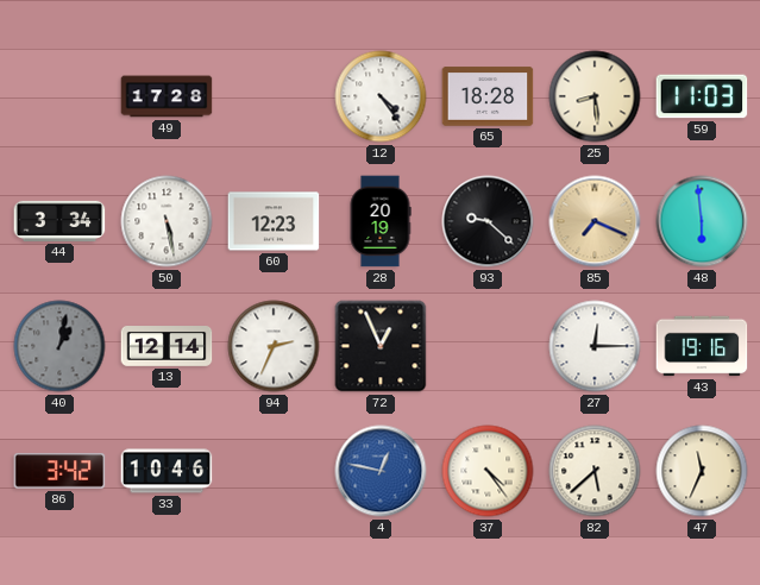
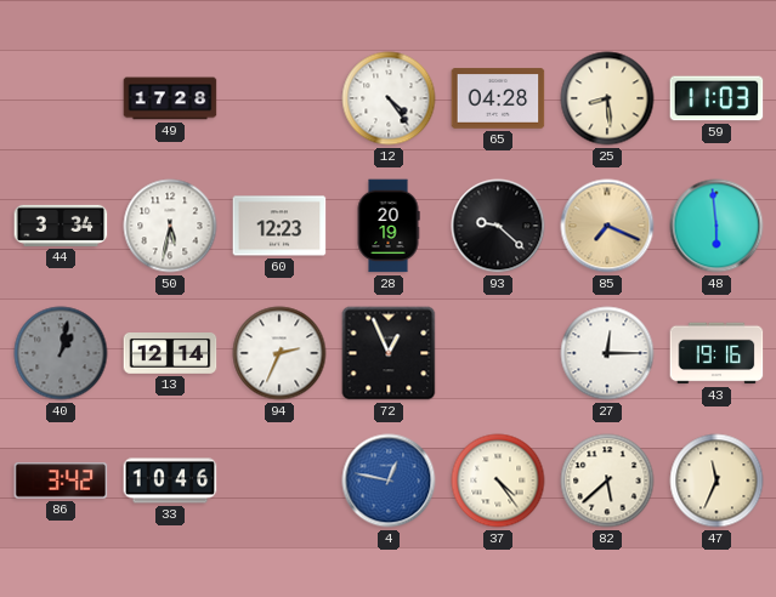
65: 18:28 -> 04:28
50: 5:28 -> 5:32
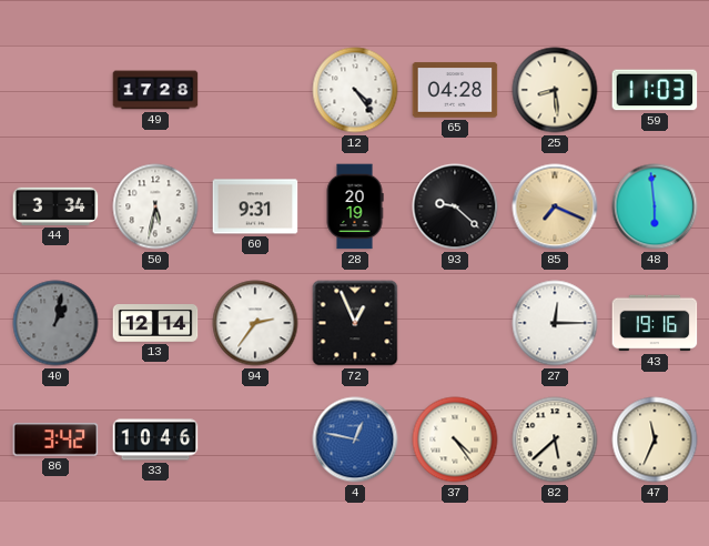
60: 12:23 -> 9:31
94: 2:34 -> 2:36
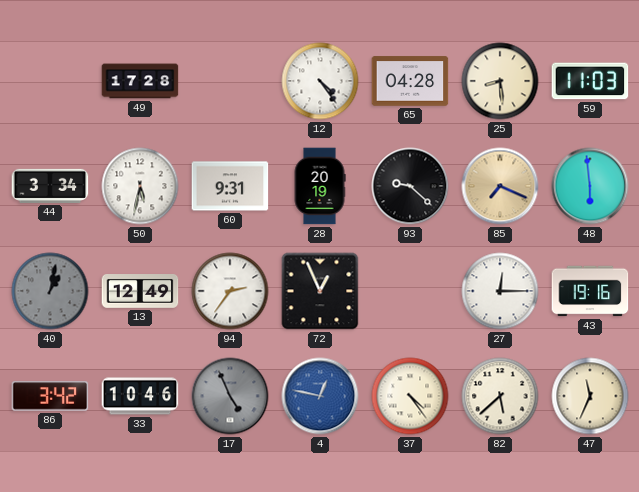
13: 12:14 -> 12:49
17: none -> 4:56
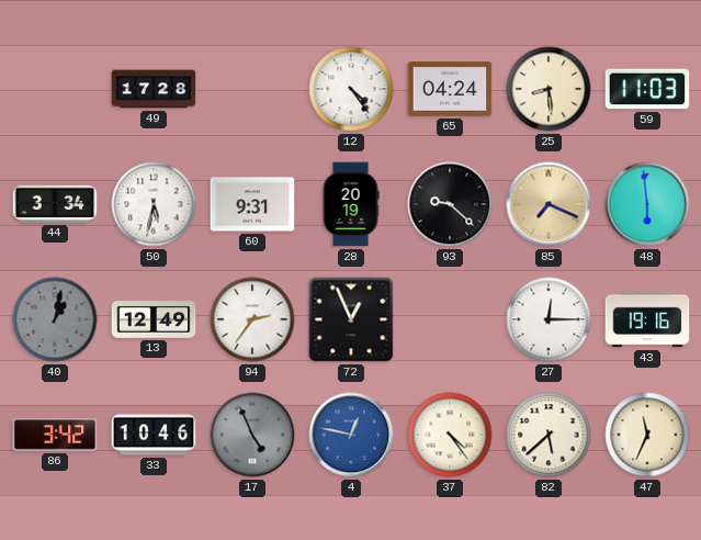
65: 04:28 -> 04:24
